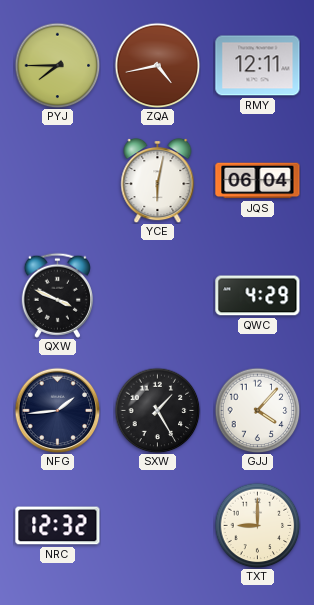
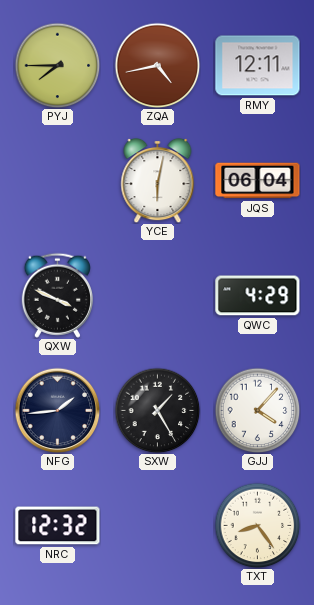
TXT: 9:00 -> 8:24
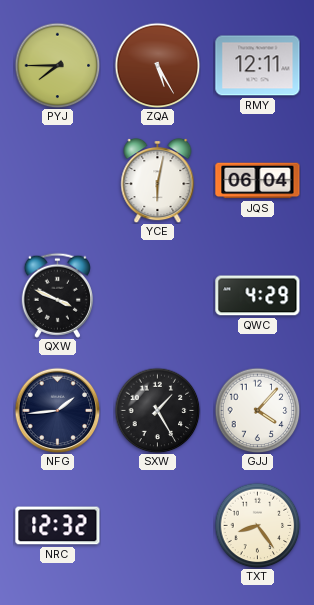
ZQA: 4:43 -> 5:25
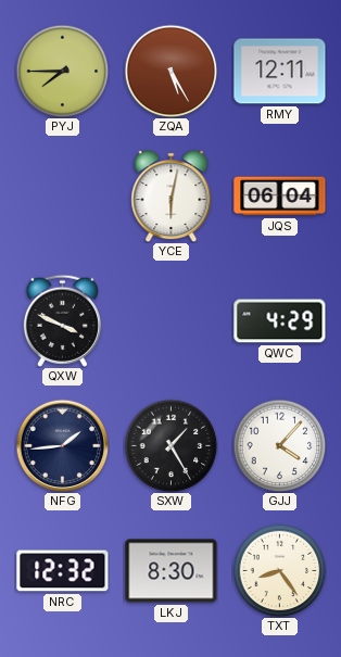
LKJ: none -> 8:30
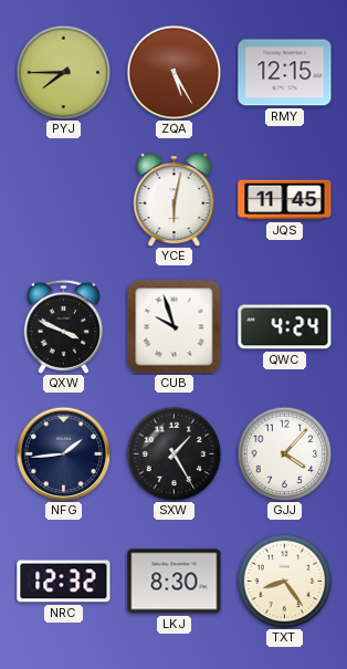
RMY: 12:11 -> 12:15
JQS: 06:04 -> 11:45
CUB: none -> 9:57
QWC: 4:29 -> 4:24
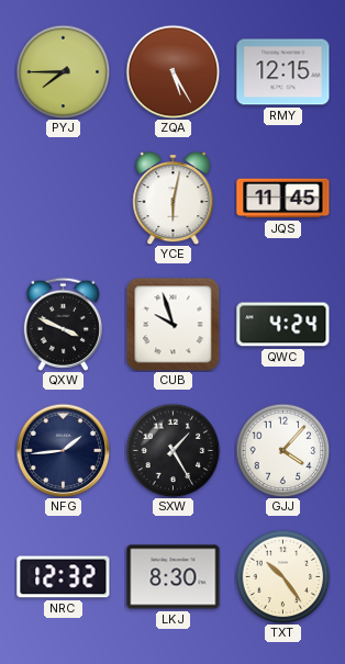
TXT: 8:24 -> 10:24
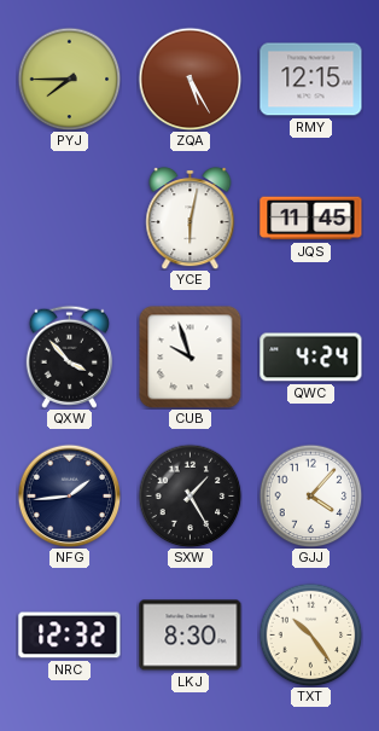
QXW: 3:49 -> 3:53
